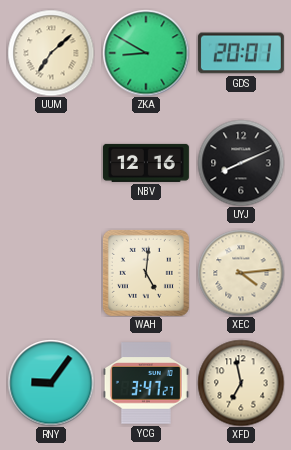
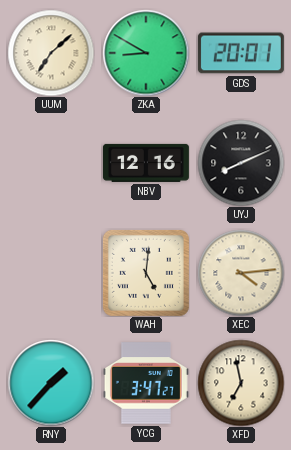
RNY: 9:06 -> 1:37
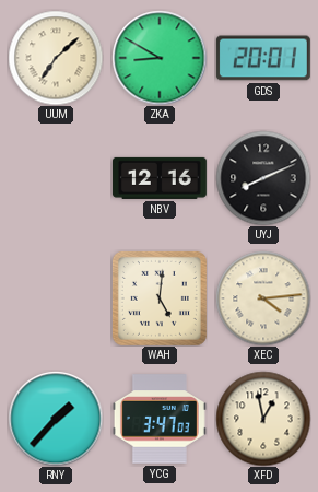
YCG: 3:47:27 -> 3:47:03
XFD: 6:58 -> 12:58
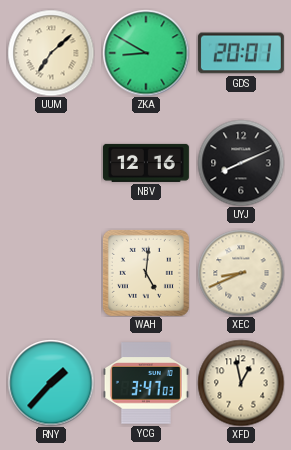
XEC: 4:14 -> 8:41
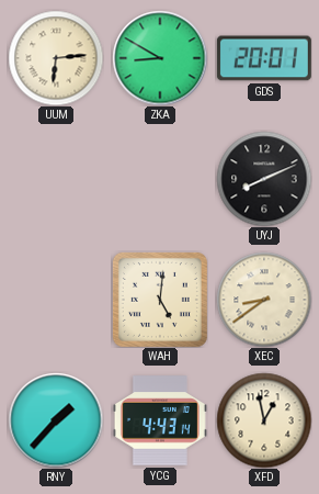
UUM: 7:08 -> 6:14
NBV: 12:16 -> none
XEC: 8:41 -> 8:39
YCG: 3:47 -> 4:43
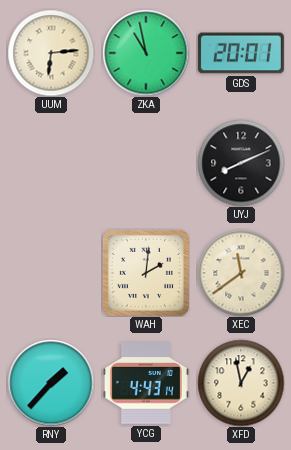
ZKA: 8:50 -> 10:58
WAH: 5:01 -> 2:01
XEC: 8:39 -> 11:39
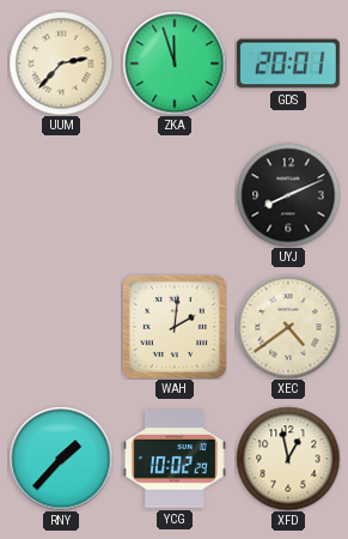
UUM: 6:14 -> 2:37
ZKA: 10:58 -> 11:57
XEC: 11:39 -> 4:39
YCG: 4:43 -> 10:02
